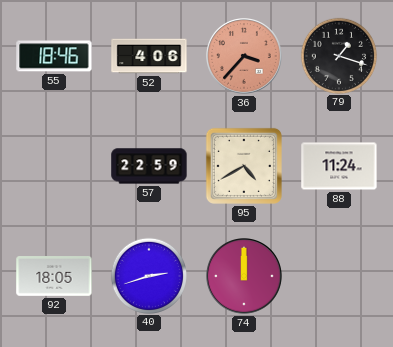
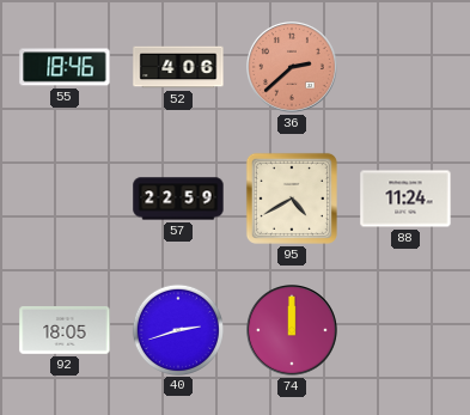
36: 3:37 -> 2:38
79: 1:18 -> none
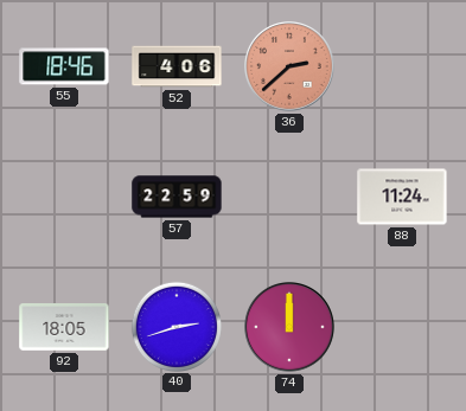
95: 4:40 -> none
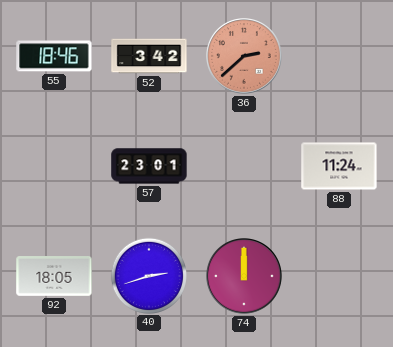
52: 4:06 -> 3:42
57: 22:59 -> 23:01
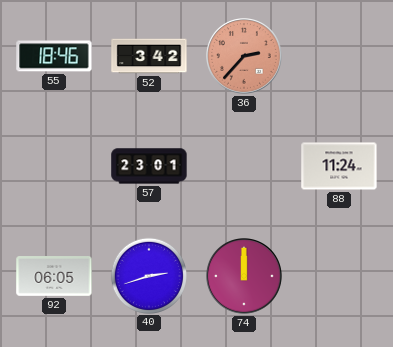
36: 2:38 -> 2:37
92: 18:05 -> 06:05
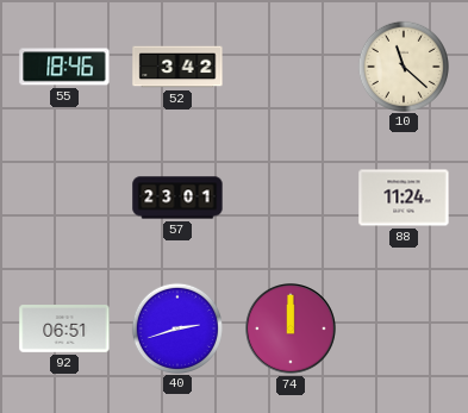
36: 2:37 -> none
10: none -> 11:22
92: 06:05 -> 06:51
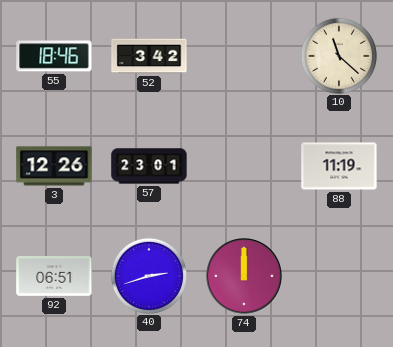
3: none -> 12:26
88: 11:24 -> 11:19
